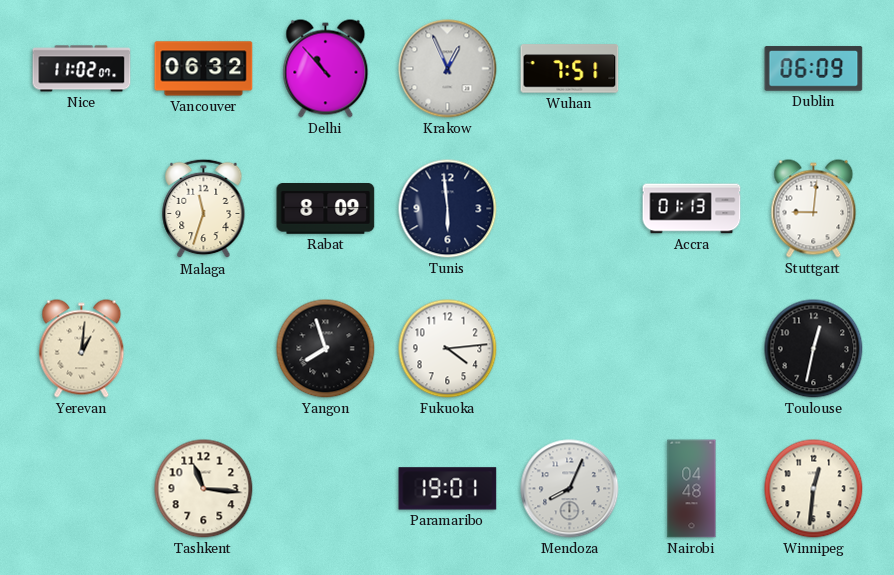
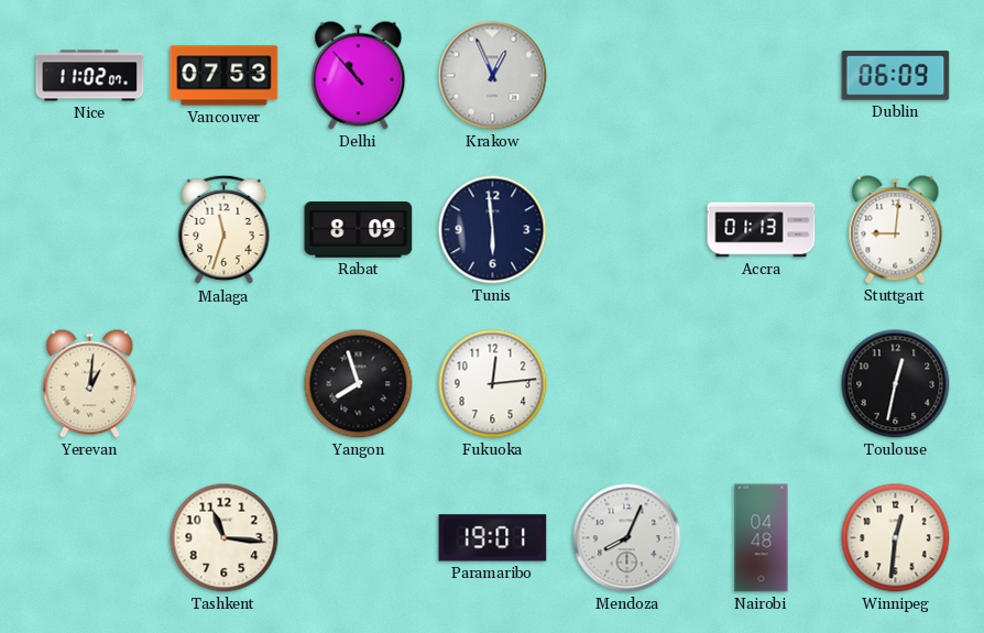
Vancouver: 06:32 -> 07:53
Wuhan: 7:51 -> none
Fukuoka: 4:14 -> 12:14
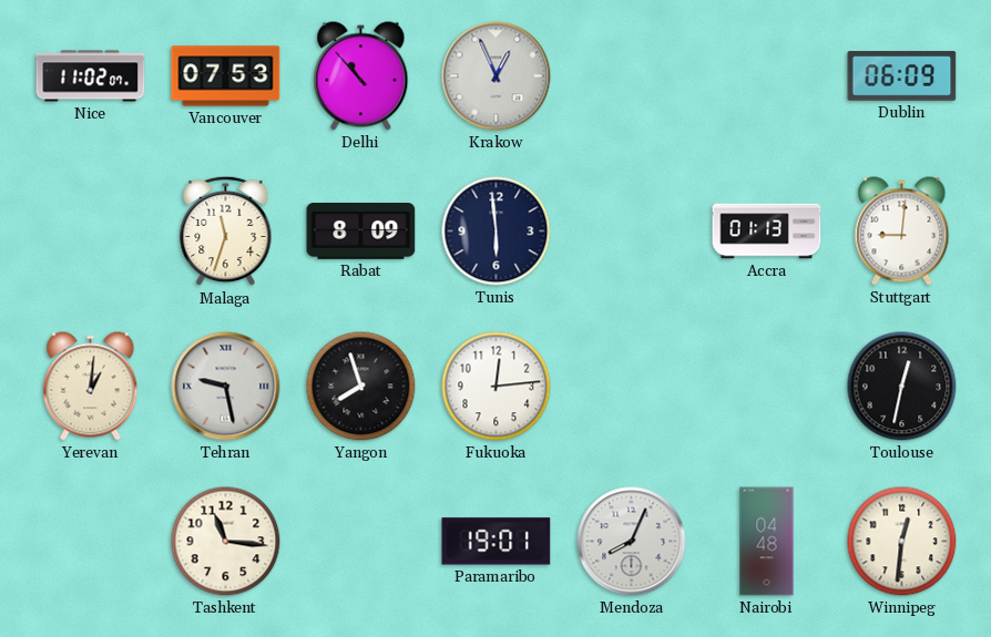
Tehran: none -> 9:28
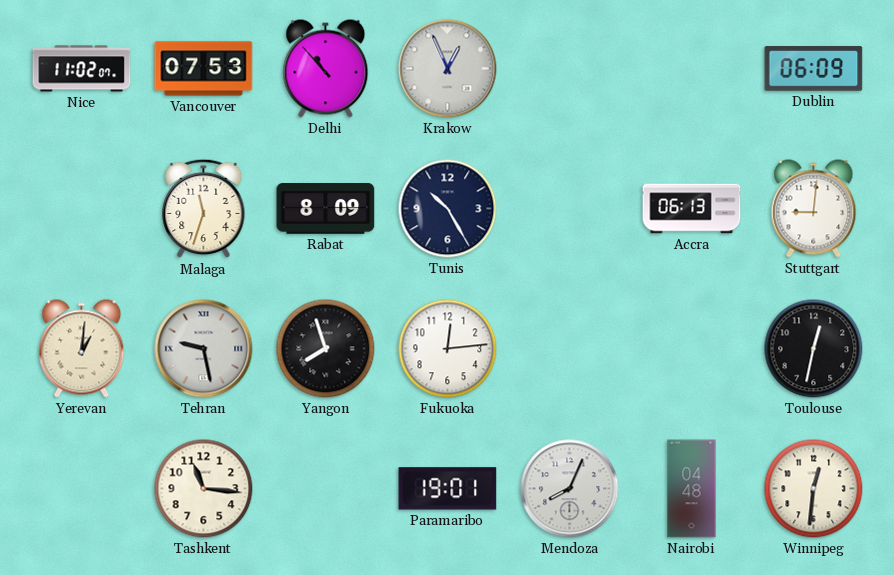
Tunis: 5:59 -> 10:25
Accra: 01:13 -> 06:13
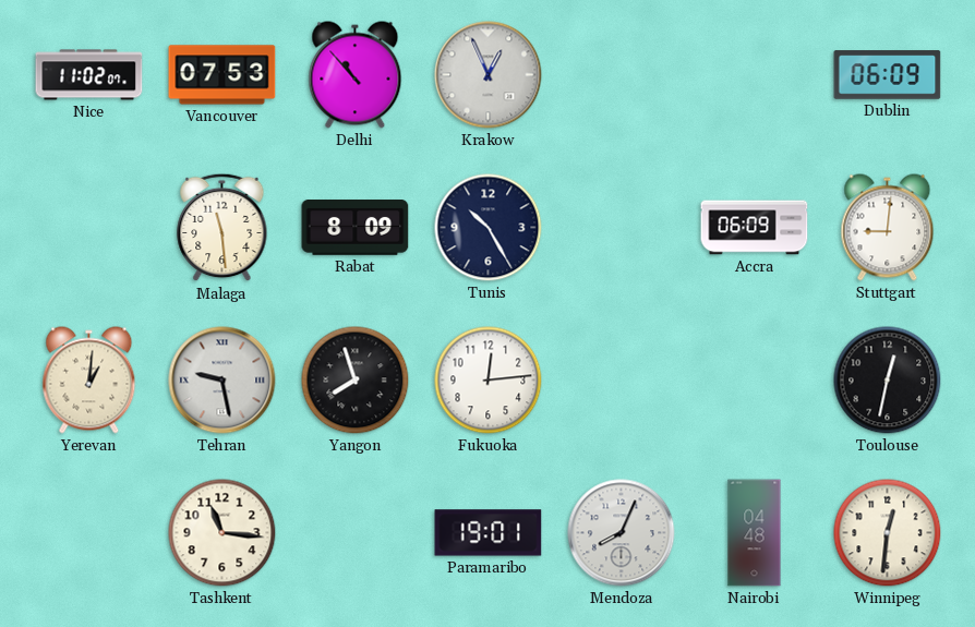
Malaga: 11:33 -> 11:29
Accra: 06:13 -> 06:09
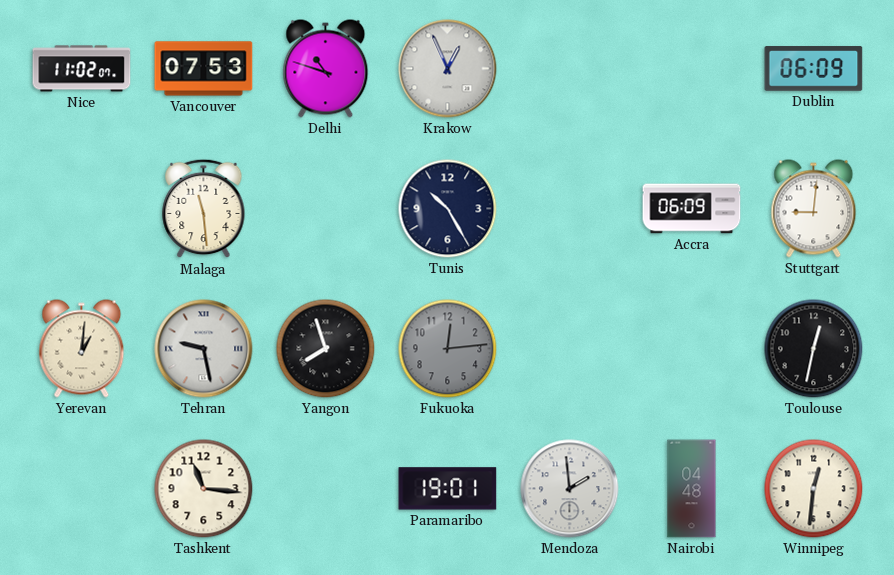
Delhi: 10:53 -> 10:48
Rabat: 8:09 -> none
Fukuoka dial: white -> grey
Mendoza: 8:04 -> 1:59
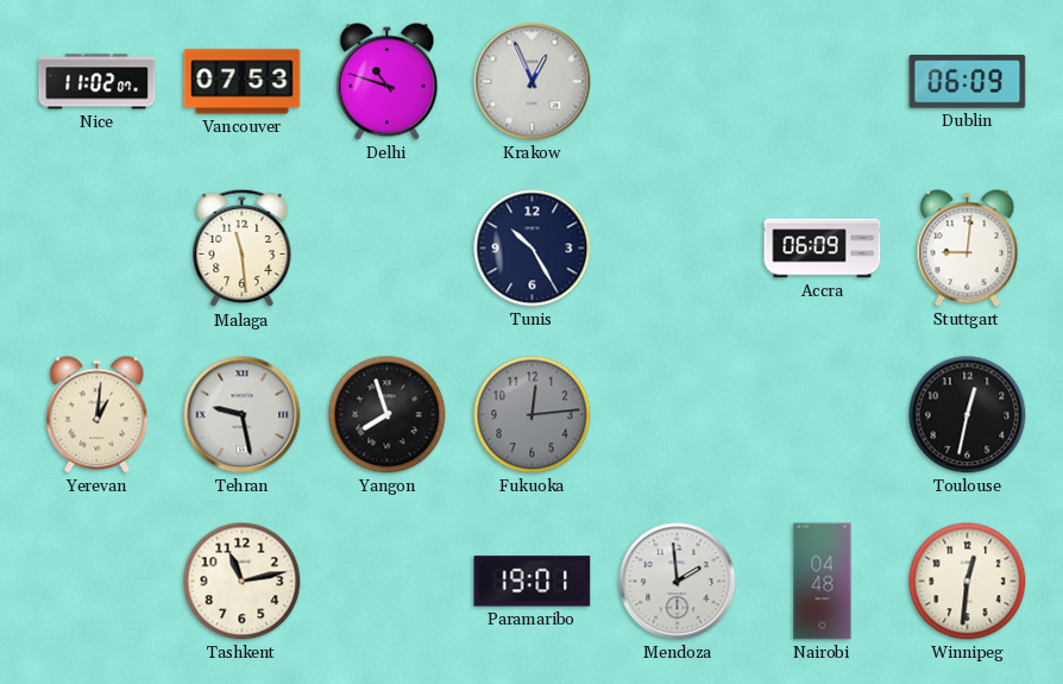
Tashkent: 11:16 -> 11:13
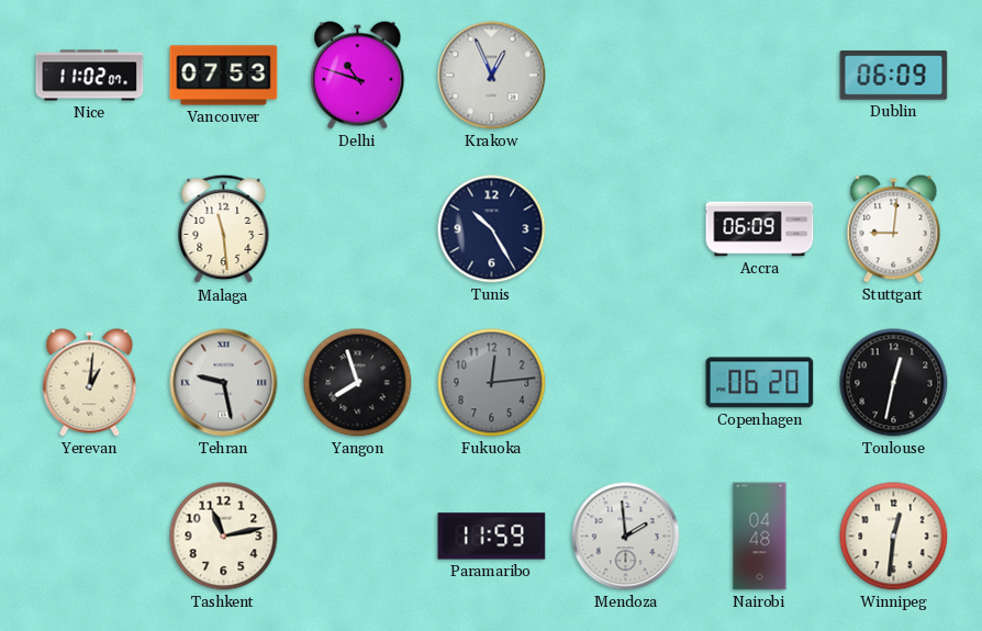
Copenhagen: none -> 06:20
Paramaribo: 19:01 -> 11:59
